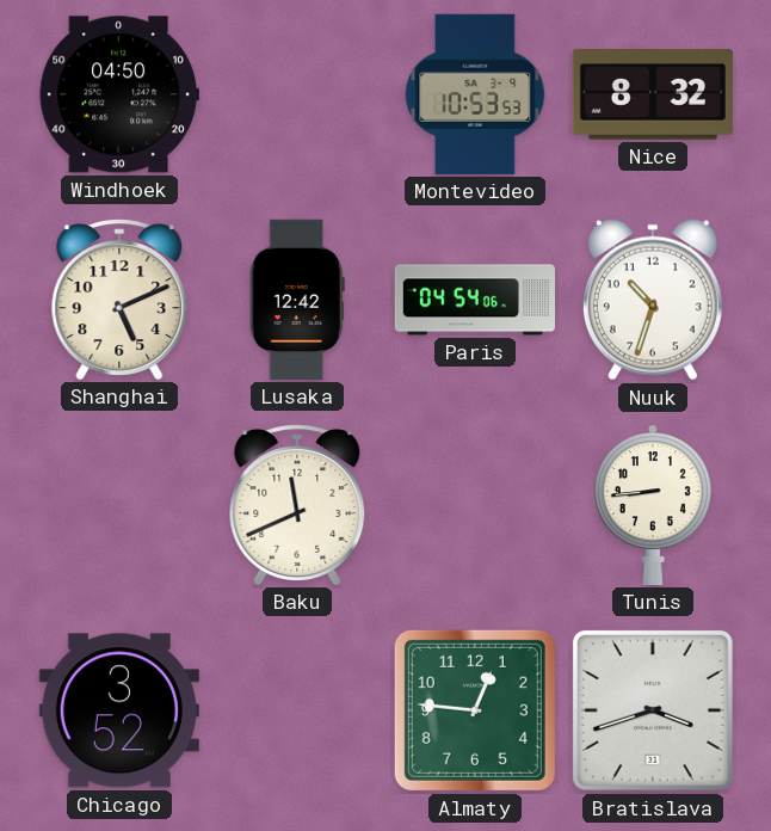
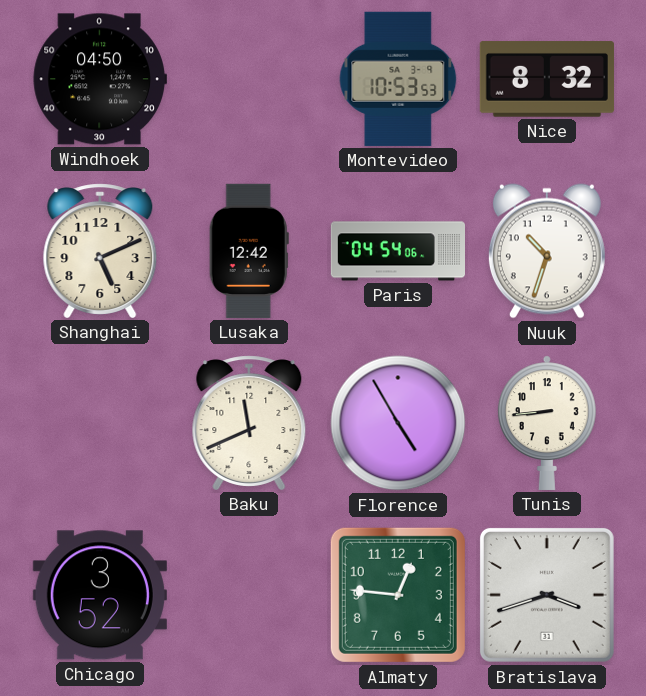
Florence: none -> 4:55
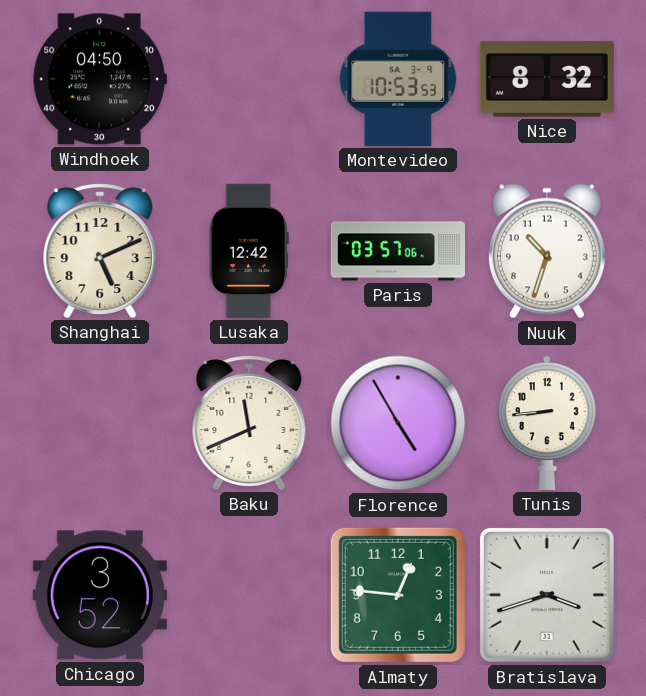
Paris: 04:54 -> 03:57
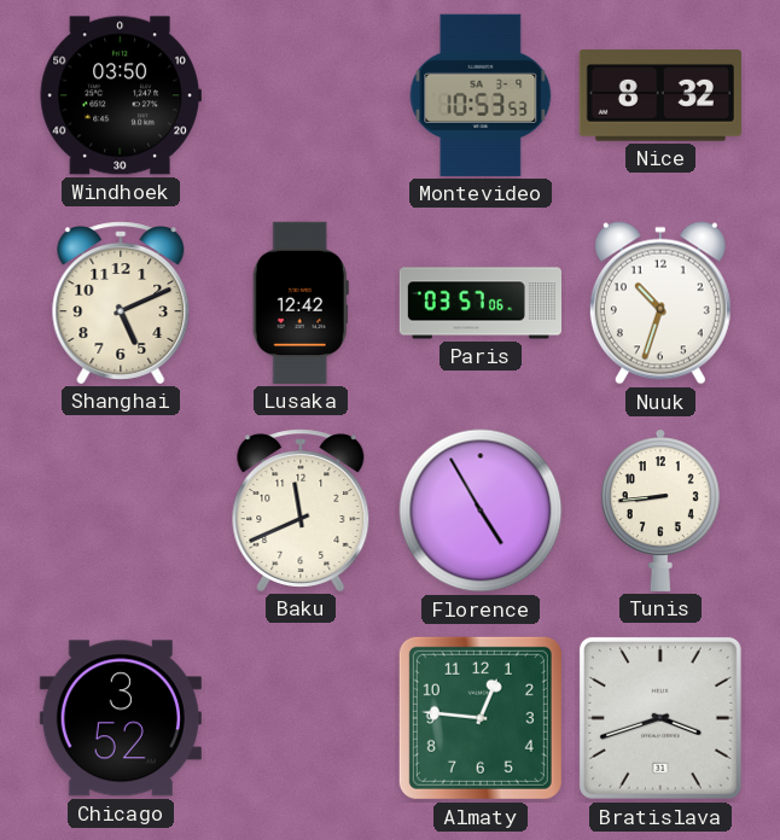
Windhoek: 04:50 -> 03:50
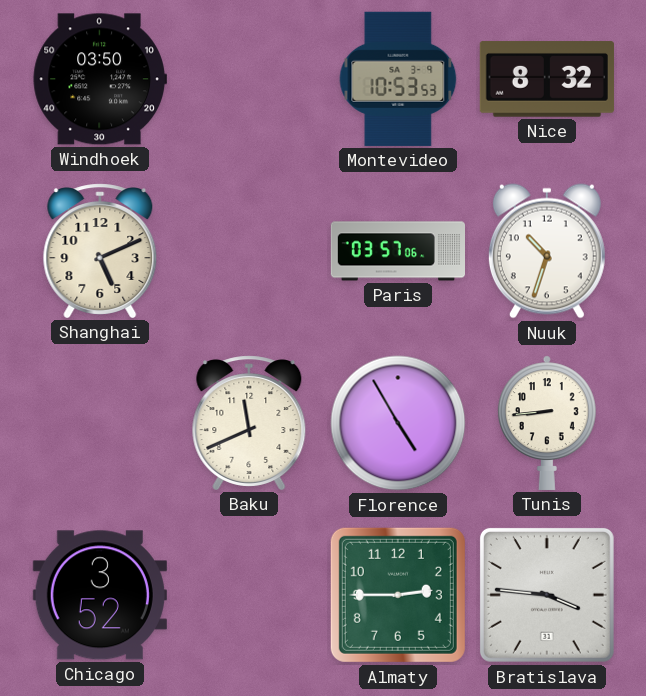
Lusaka: 12:42 -> none
Almaty: 12:46 -> 2:45
Bratislava: 3:42 -> 3:46
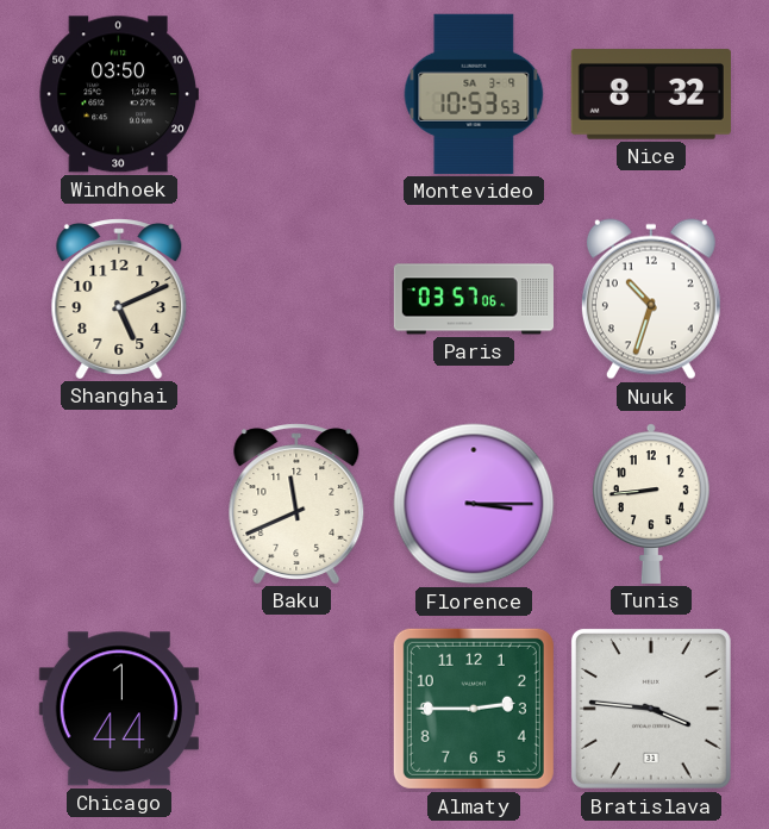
Florence: 4:55 -> 3:15
Chicago: 3:52 -> 1:44
